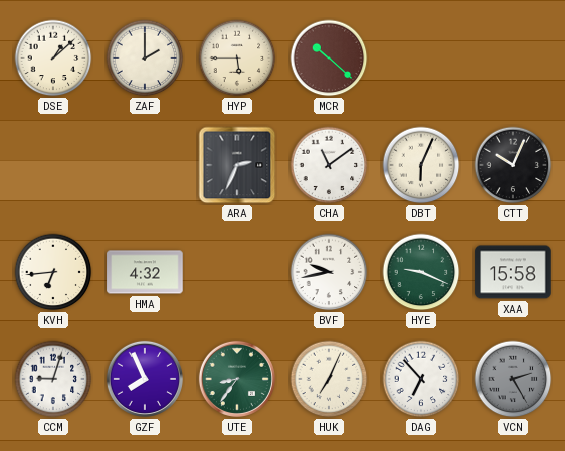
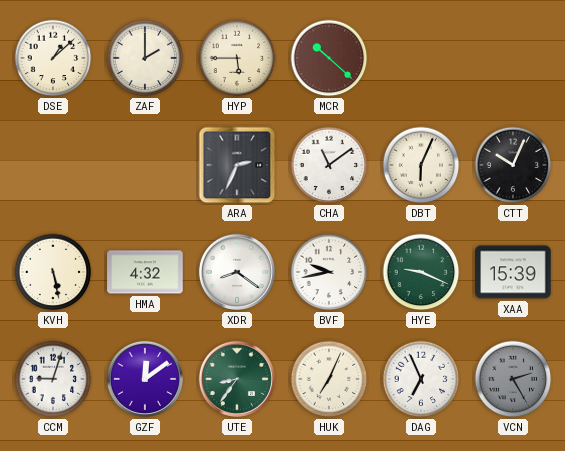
KVH: 6:44 -> 5:28
XDR: none -> 8:21
XAA: 15:58 -> 15:39
GZF: 7:56 -> 12:09
DAG: 6:53 -> 6:56
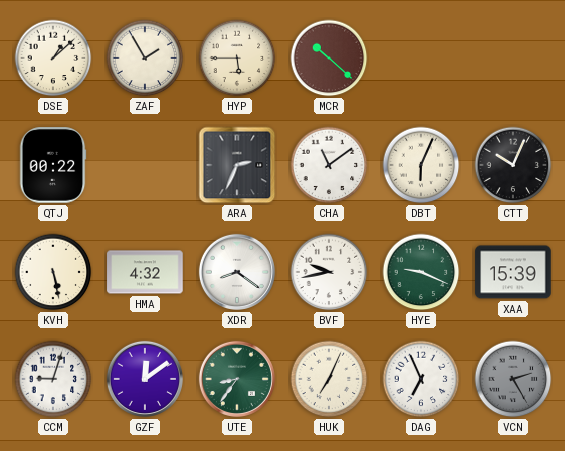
ZAF: 2:00 -> 1:55
QTJ: none -> 00:22
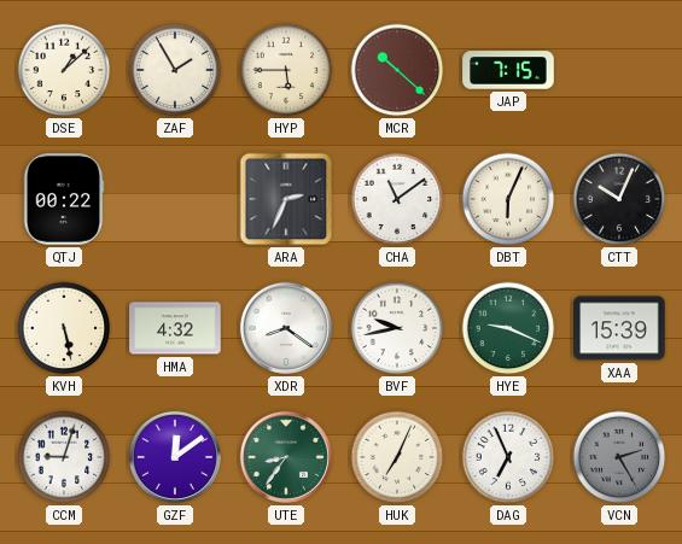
JAP: none -> 7:15
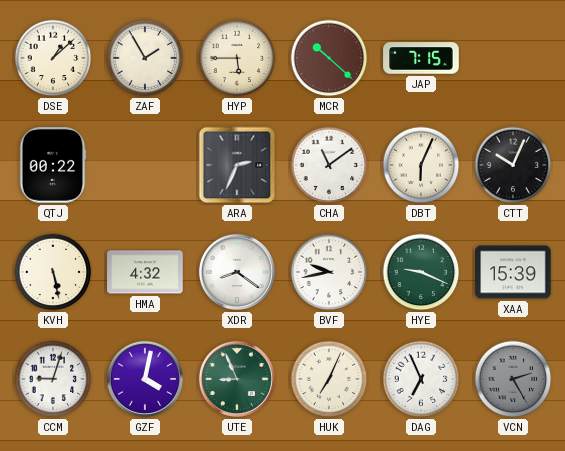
GZF: 12:09 -> 4:02
UTE: 8:36 -> 8:56
